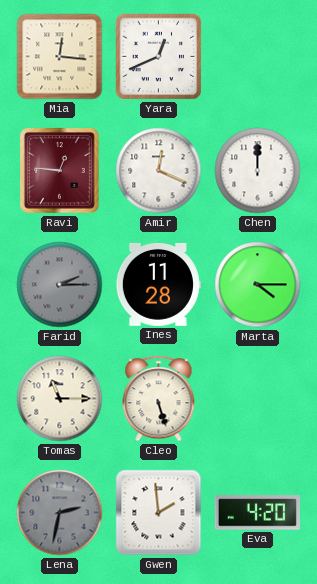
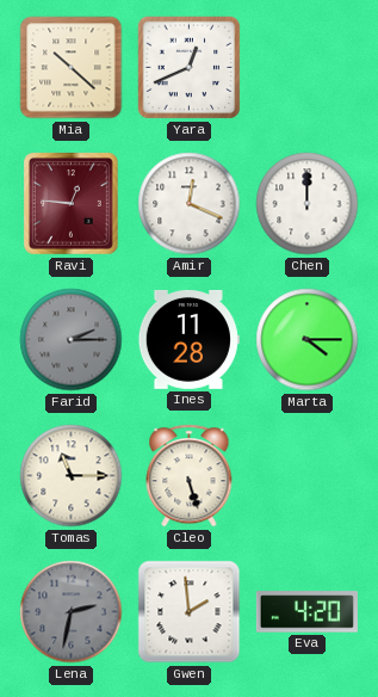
Mia: 12:16 -> 10:22
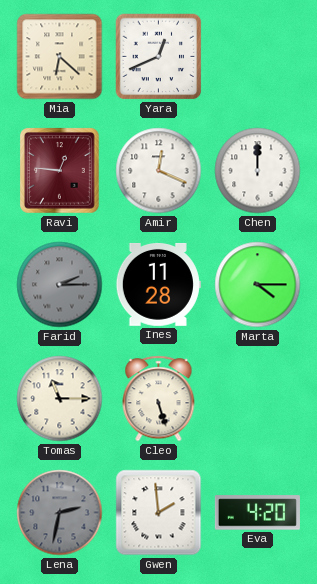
Mia: 10:22 -> 6:22
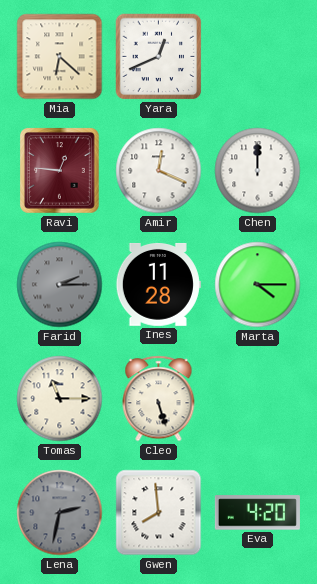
Gwen: 1:59 -> 7:59
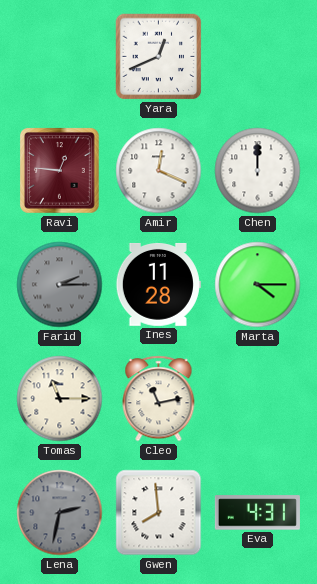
Mia: 6:22 -> none
Cleo: 5:27 -> 11:13
Eva: 4:20 -> 4:31
